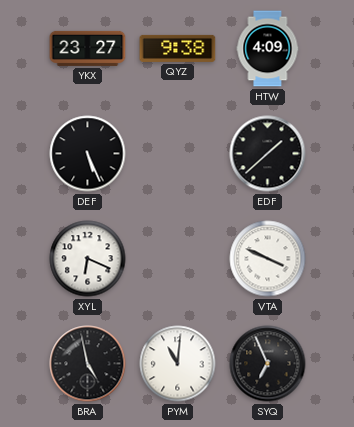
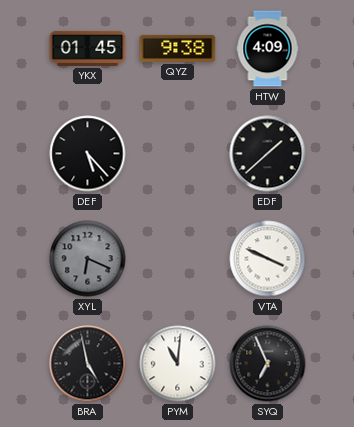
YKX: 23:27 -> 01:45
DEF: 5:26 -> 5:23
XYL dial: white -> grey
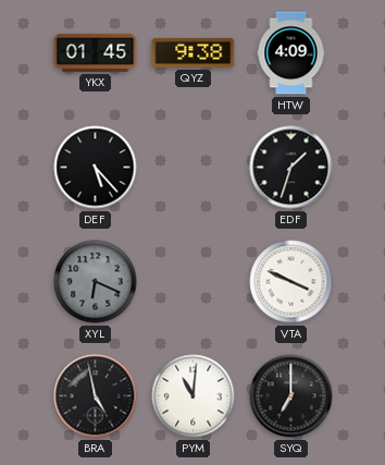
EDF: 1:38 -> 1:33
SYQ: 6:56 -> 7:00
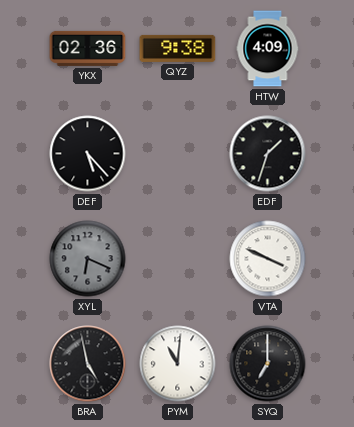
YKX: 01:45 -> 02:36
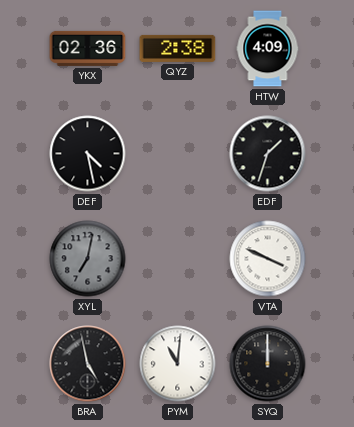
QYZ: 9:38 -> 2:38
DEF: 5:23 -> 4:28
XYL: 6:19 -> 7:02
SYQ: 7:00 -> 12:00
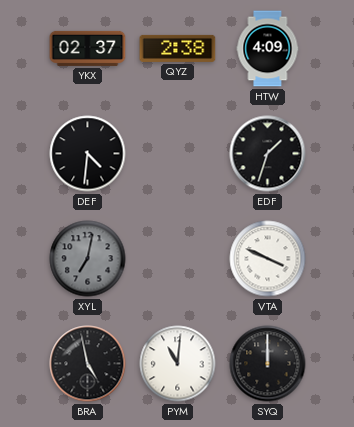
YKX: 02:36 -> 02:37
DEF: 4:28 -> 4:31
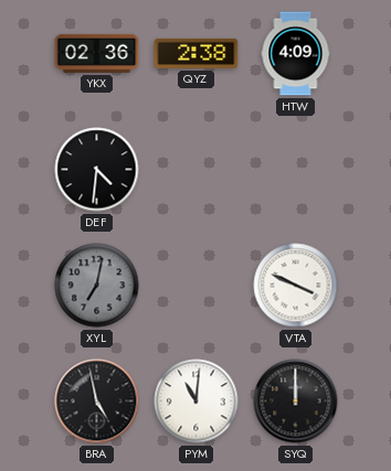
YKX: 02:37 -> 02:36
EDF: 1:33 -> none
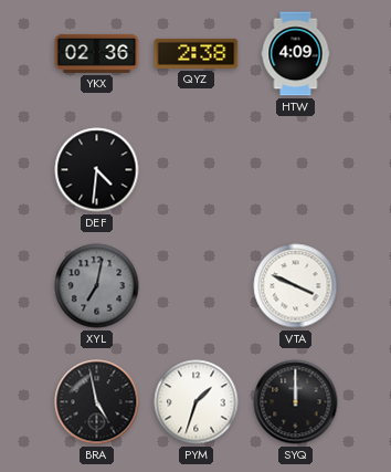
PYM: 11:01 -> 1:33
